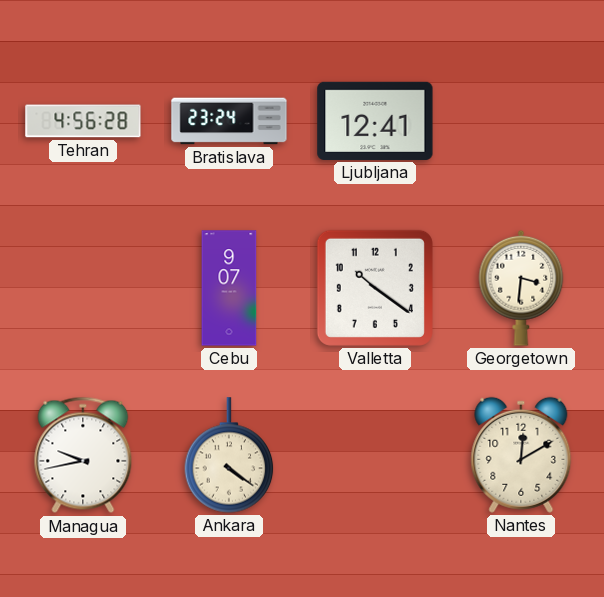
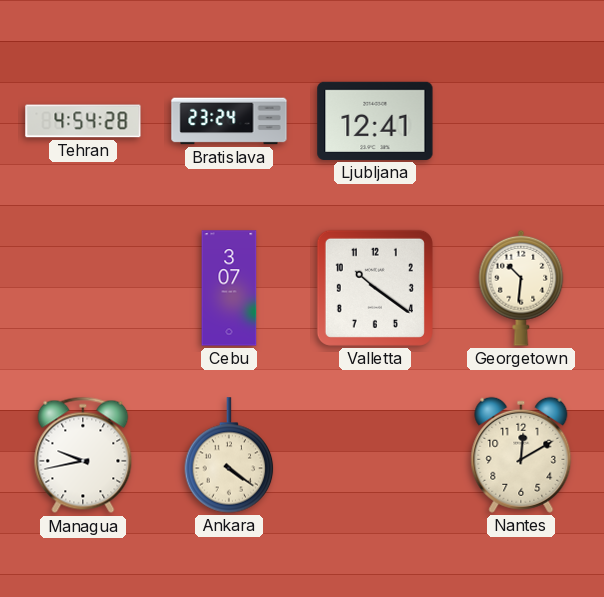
Tehran: 4:56 -> 4:54
Cebu: 9:07 -> 3:07
Georgetown: 3:31 -> 10:31
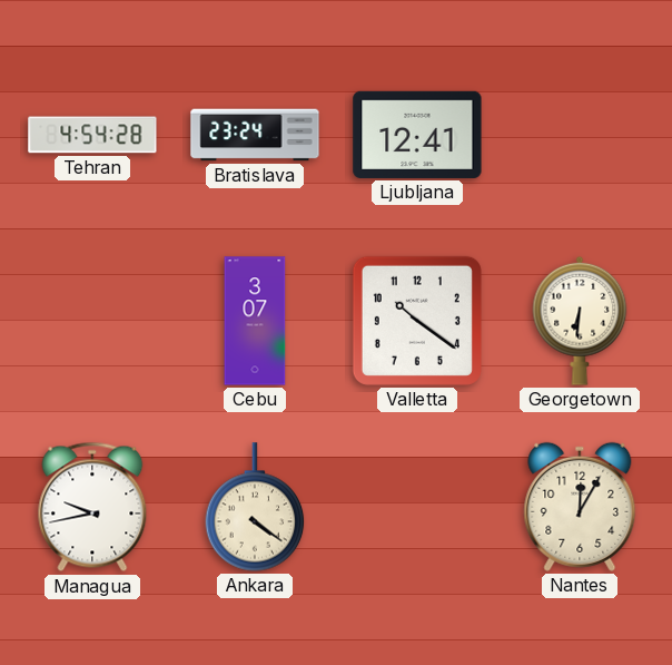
Georgetown: 10:31 -> 6:31
Nantes: 12:10 -> 12:05
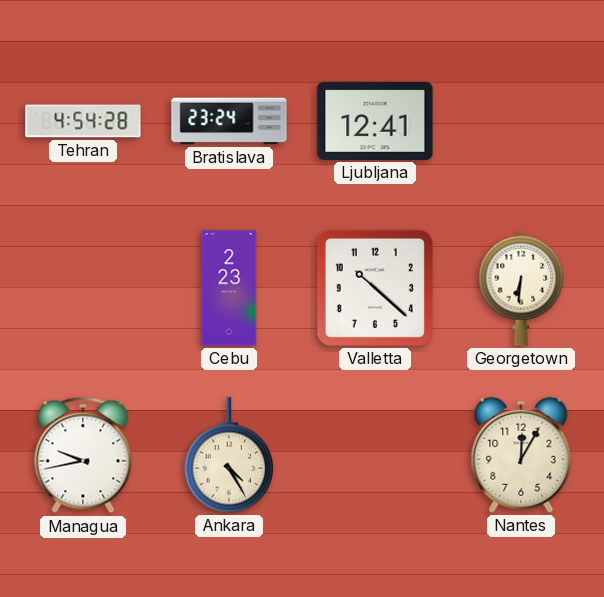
Cebu: 3:07 -> 2:23
Valletta: 10:21 -> 10:22
Ankara: 4:21 -> 4:25
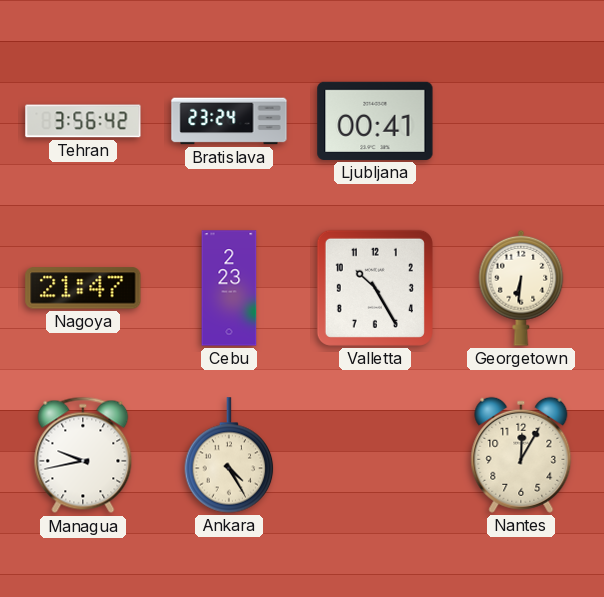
Tehran: 4:54 -> 3:56
Ljubljana: 12:41 -> 00:41
Nagoya: none -> 21:47
Valletta: 10:22 -> 10:25
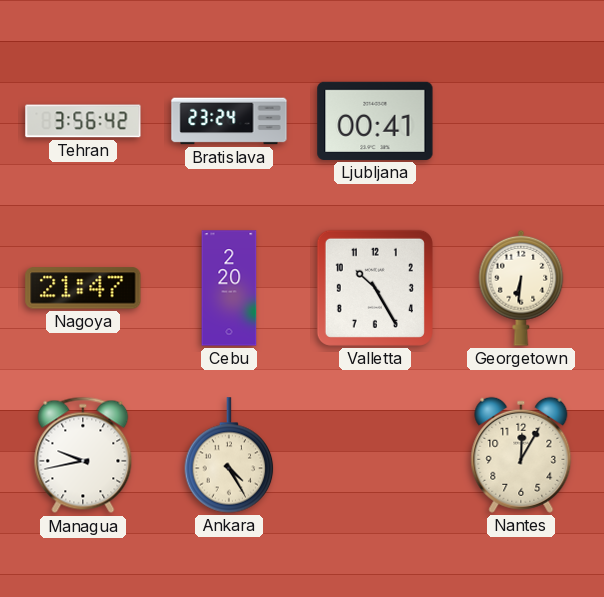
Cebu: 2:23 -> 2:20
